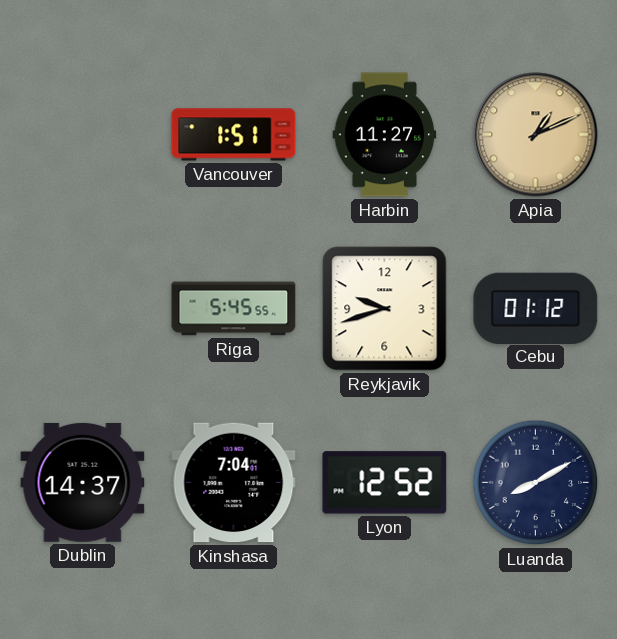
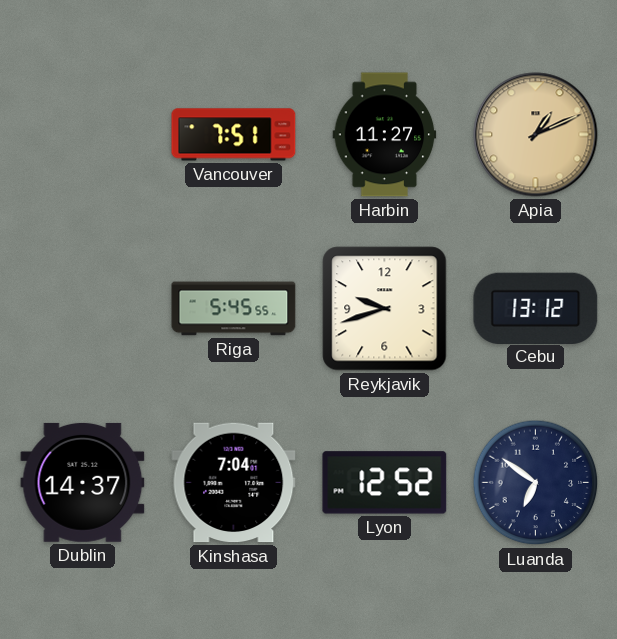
Vancouver: 1:51 -> 7:51
Cebu: 01:12 -> 13:12
Luanda: 8:10 -> 6:51
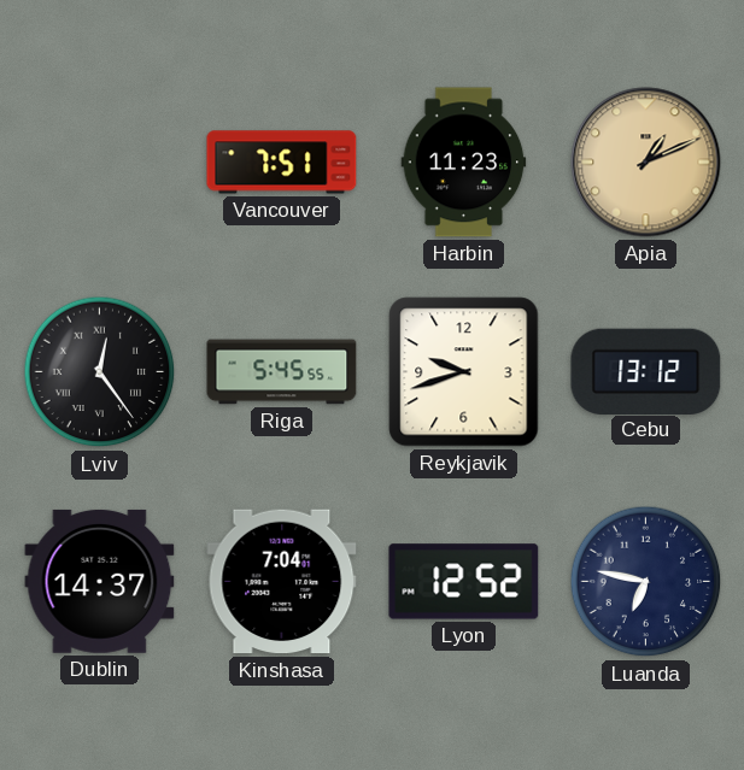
Harbin: 11:27 -> 11:23
Lviv: none -> 12:24
Luanda: 6:51 -> 6:47
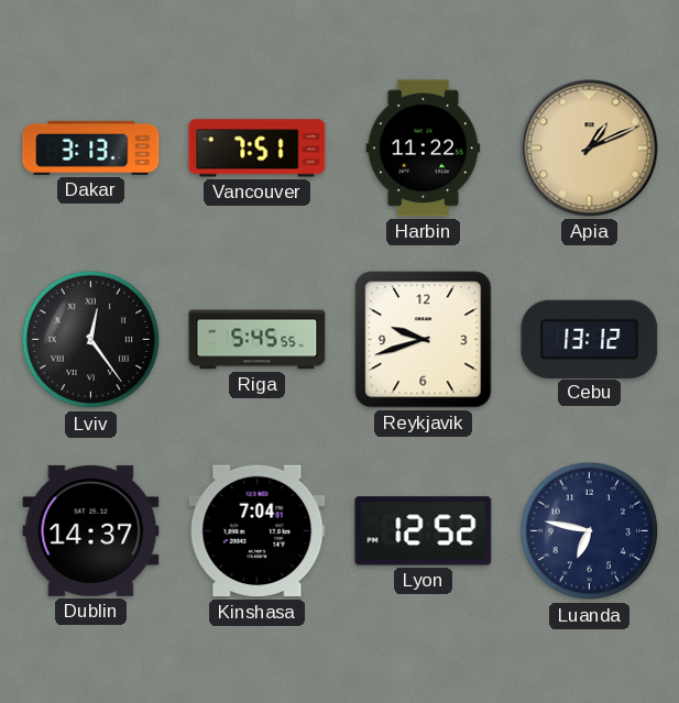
Dakar: none -> 3:13
Harbin: 11:23 -> 11:22
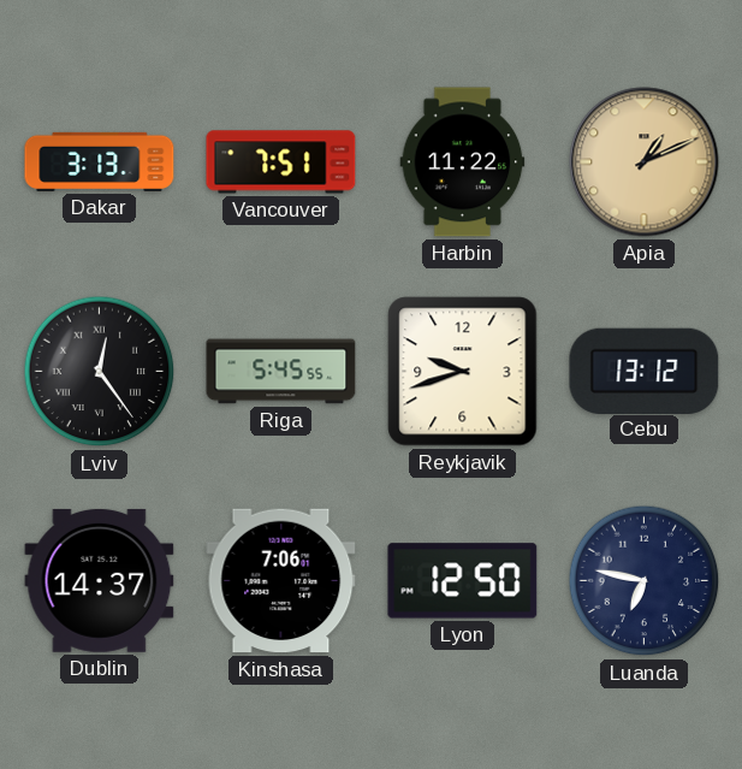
Kinshasa: 7:04 -> 7:06
Lyon: 12:52 -> 12:50
